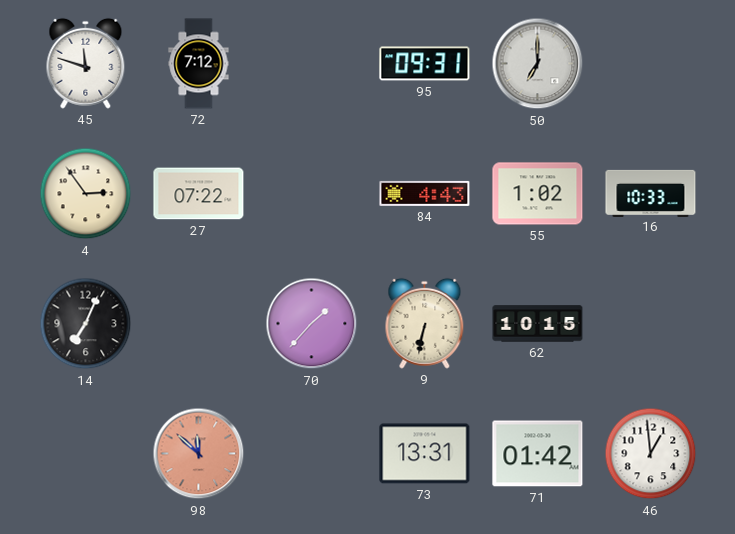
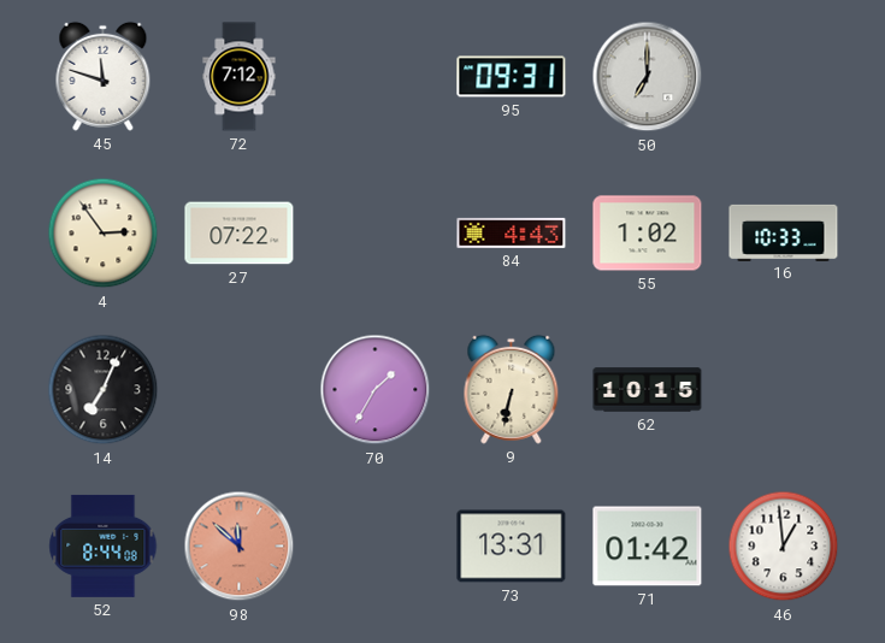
70: 1:37 -> 1:35
52: none -> 8:44
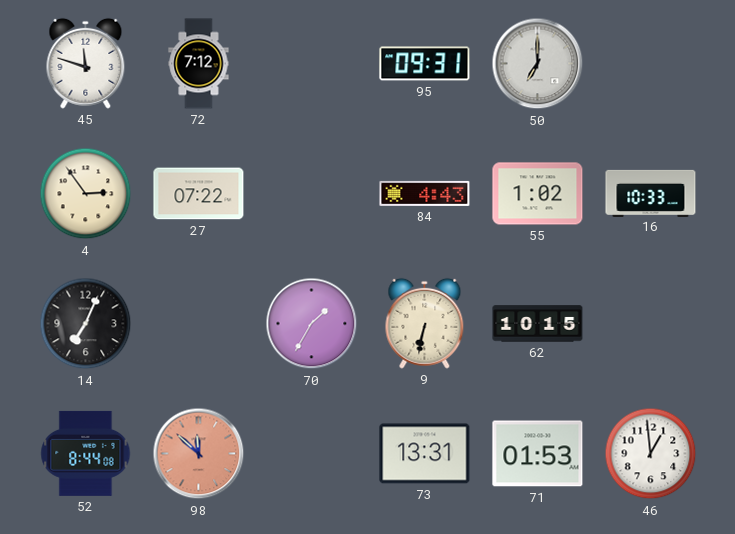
71: 01:42 -> 01:53
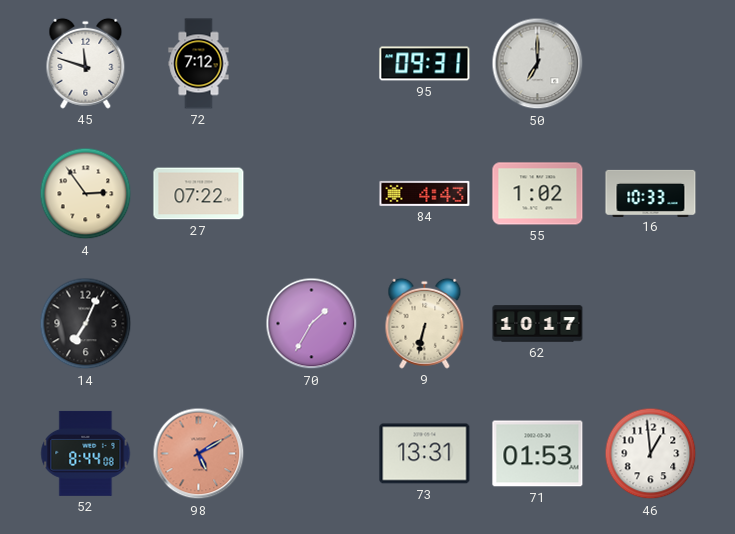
62: 10:15 -> 10:17
98: 11:52 -> 5:10
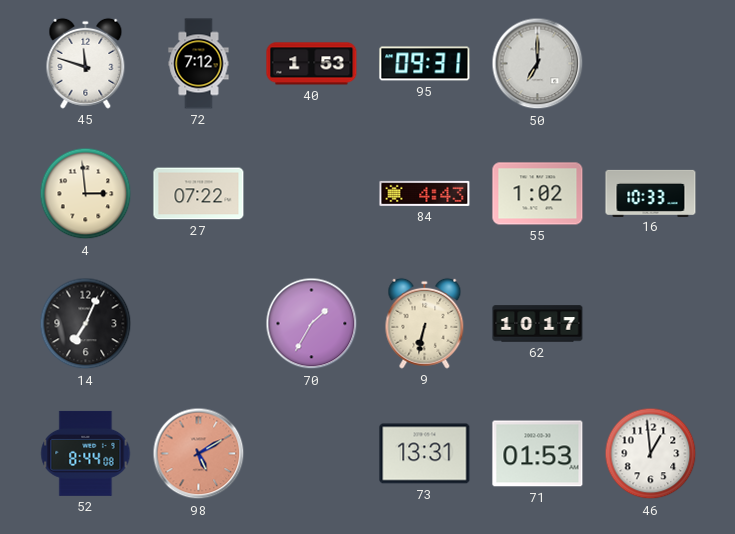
40: none -> 1:53
4: 2:54 -> 2:59
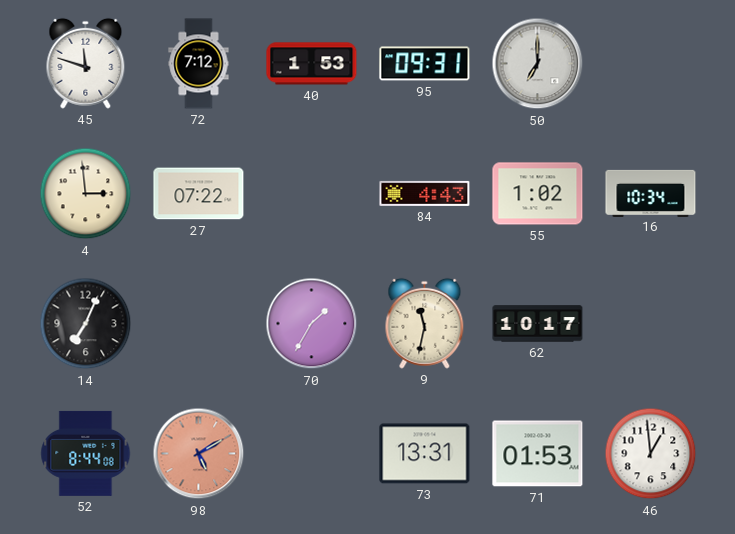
16: 10:33 -> 10:34
9: 6:32 -> 11:32
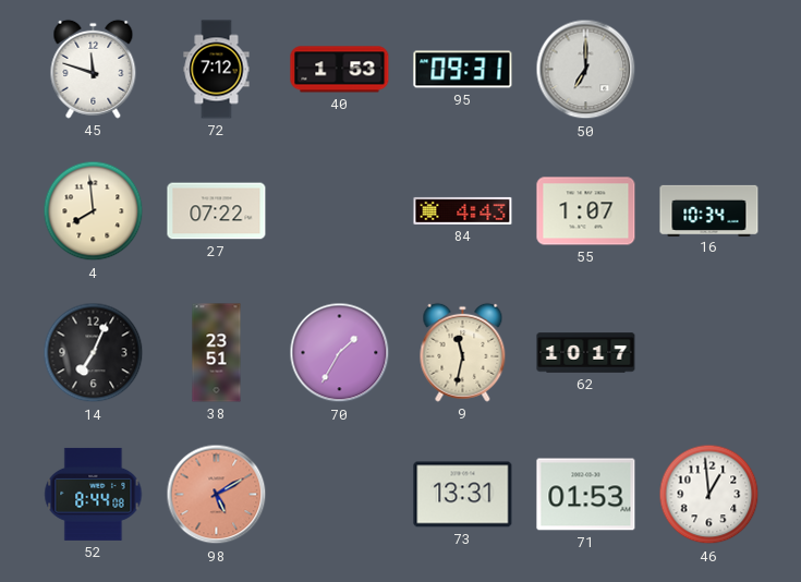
4: 2:59 -> 7:59
55: 1:02 -> 1:07
38: none -> 23:51
